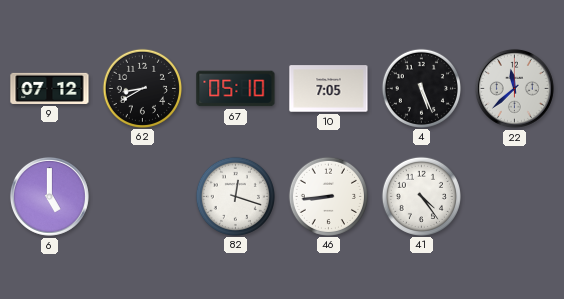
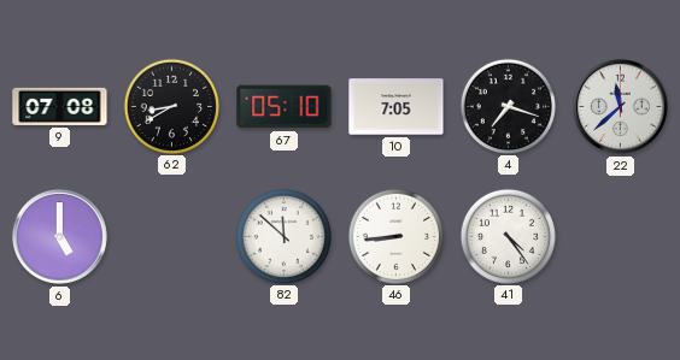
9: 07:12 -> 07:08
4: 5:26 -> 7:18
82: 12:18 -> 11:52
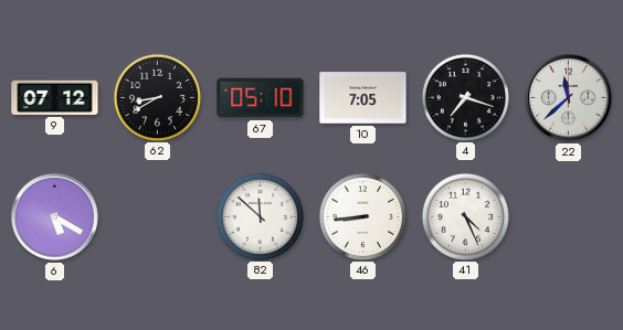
9: 07:08 -> 07:12
6: 5:00 -> 5:20
41: 4:24 -> 4:26
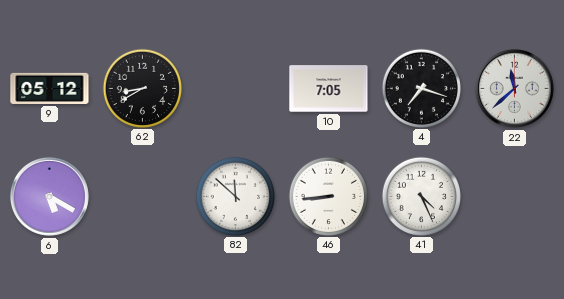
9: 07:12 -> 05:12
67: 05:10 -> none
